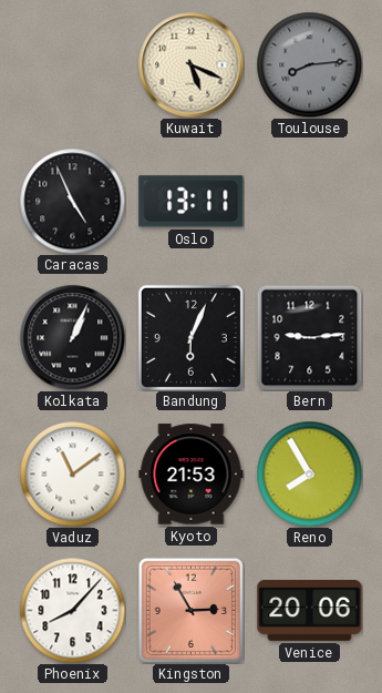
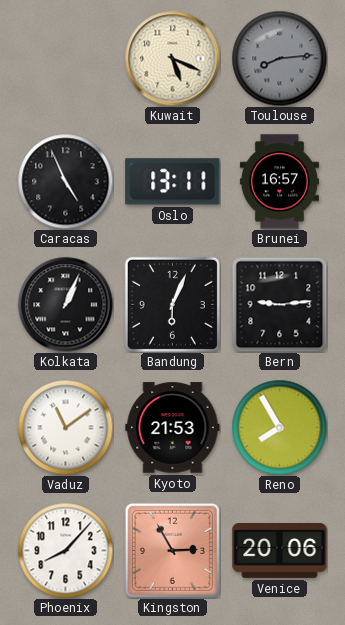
Brunei: none -> 16:57
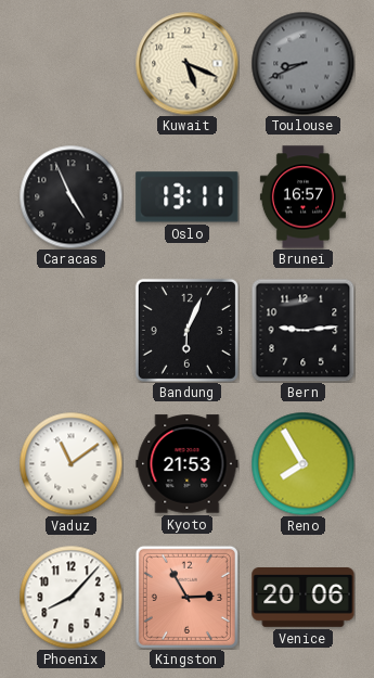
Toulouse: 8:14 -> 8:41
Kolkata: 1:04 -> none
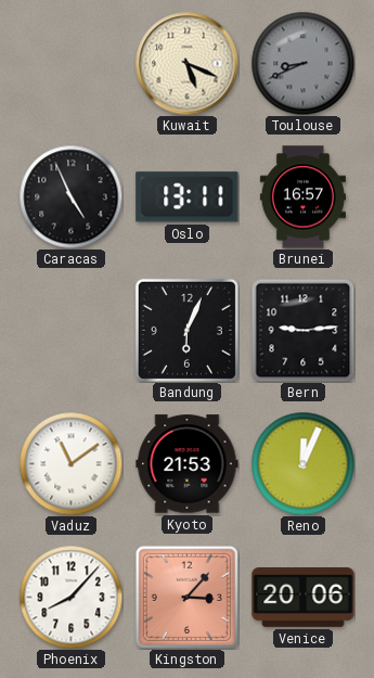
Reno: 7:55 -> 12:04
Kingston: 2:55 -> 3:07
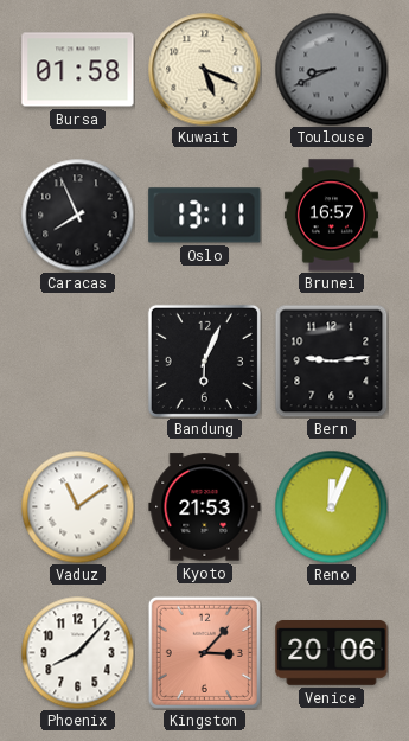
Bursa: none -> 01:58
Caracas: 4:56 -> 7:56
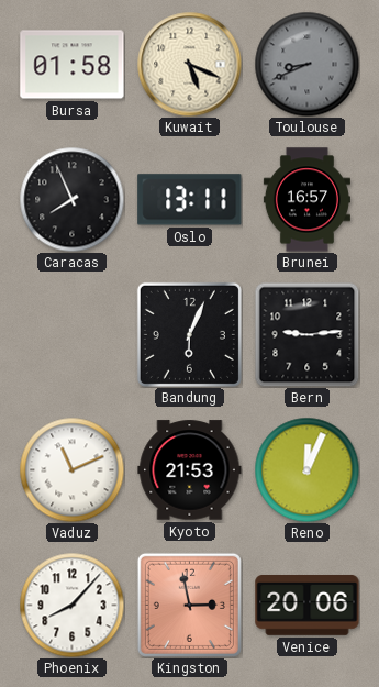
Vaduz: 11:09 -> 11:11
Kingston: 3:07 -> 2:58
